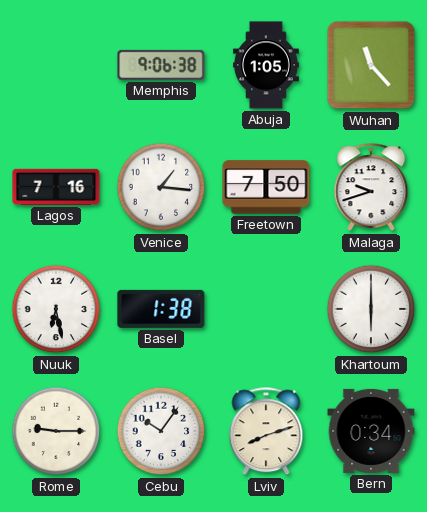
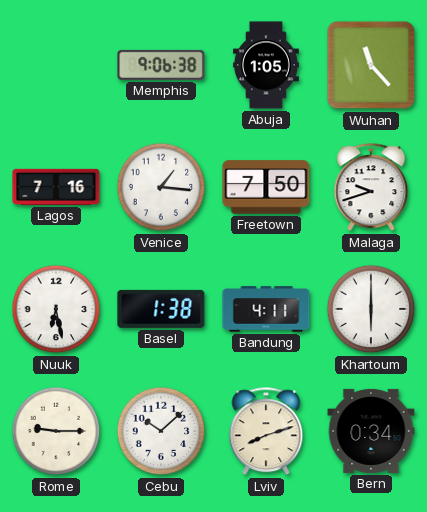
Bandung: none -> 4:11
Cebu: 10:06 -> 10:08
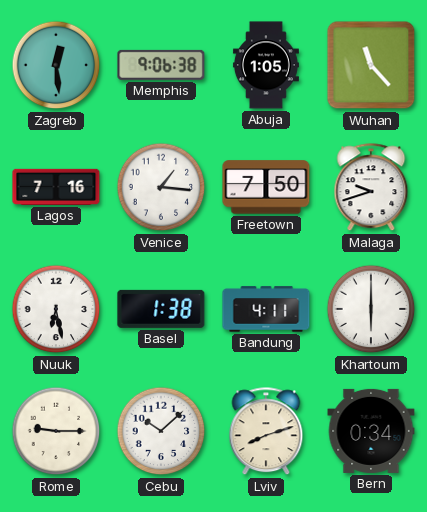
Zagreb: none -> 12:29
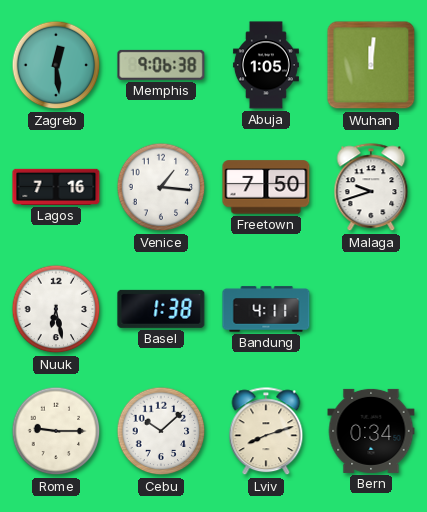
Wuhan: 11:23 -> 12:01
Khartoum: 6:00 -> none
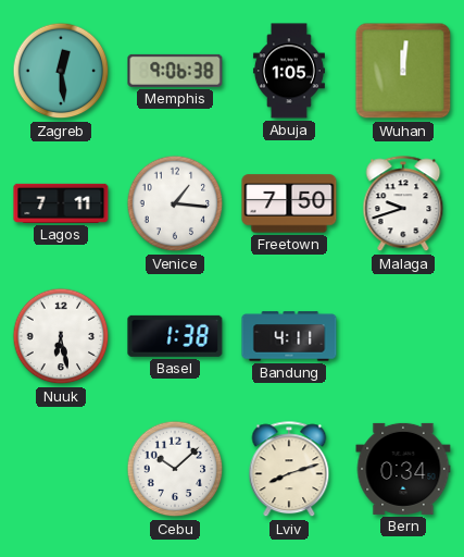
Lagos: 7:16 -> 7:11
Rome: 9:15 -> none
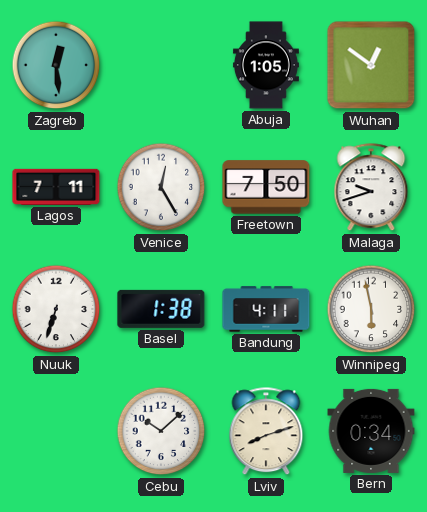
Memphis: 9:06 -> none
Wuhan: 12:01 -> 12:51
Venice: 1:16 -> 12:25
Nuuk: 6:28 -> 6:33
Winnipeg: none -> 5:58
